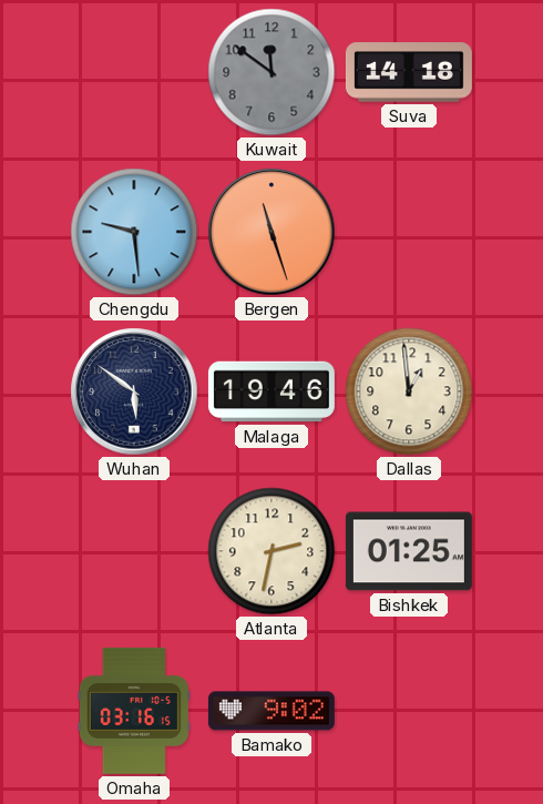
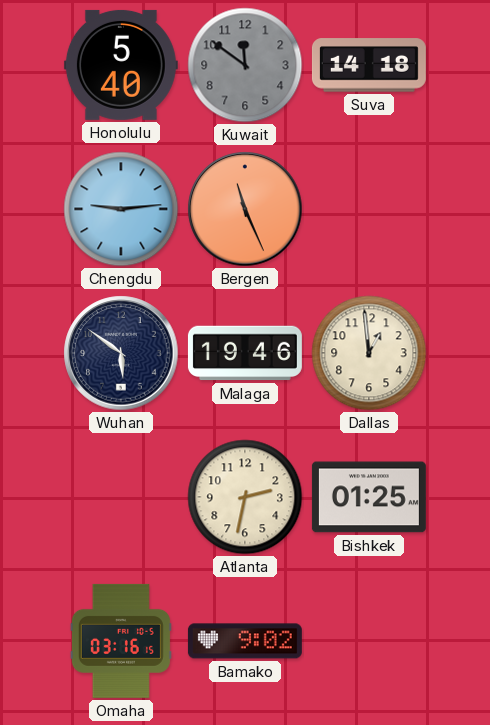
Honolulu: none -> 5:40
Chengdu: 9:29 -> 9:14
Bergen: 11:27 -> 11:26
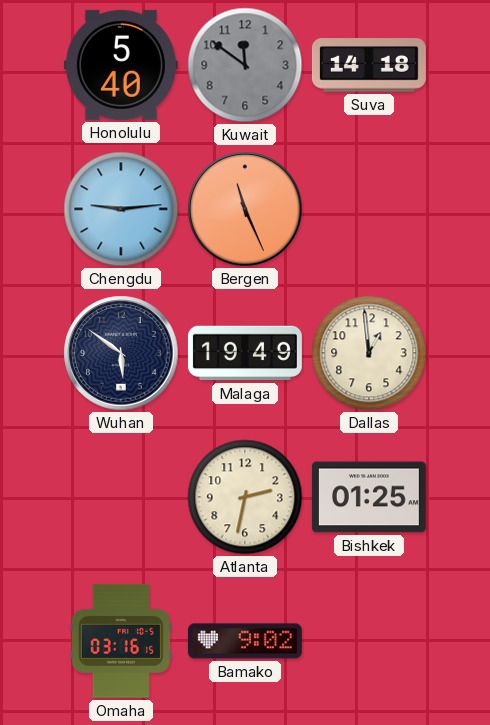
Malaga: 19:46 -> 19:49
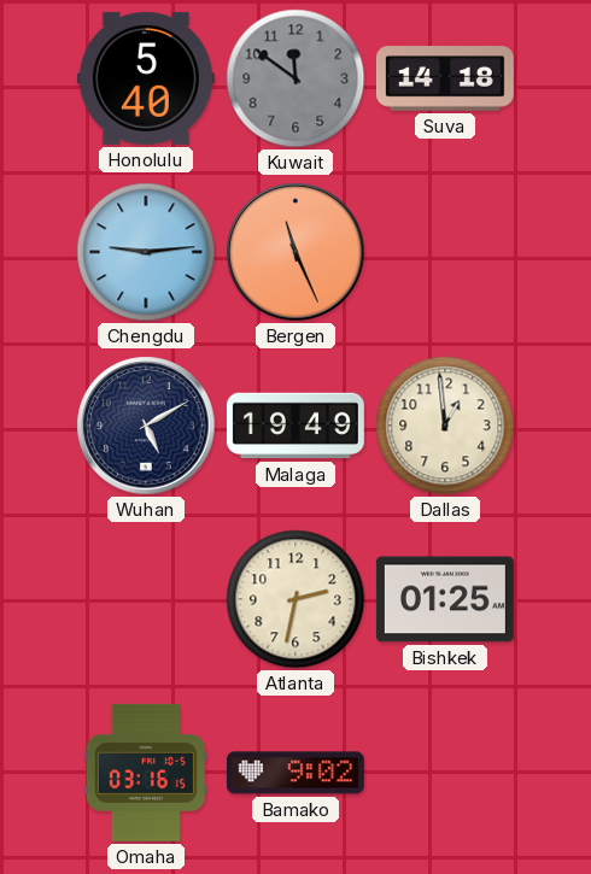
Wuhan: 5:51 -> 5:10
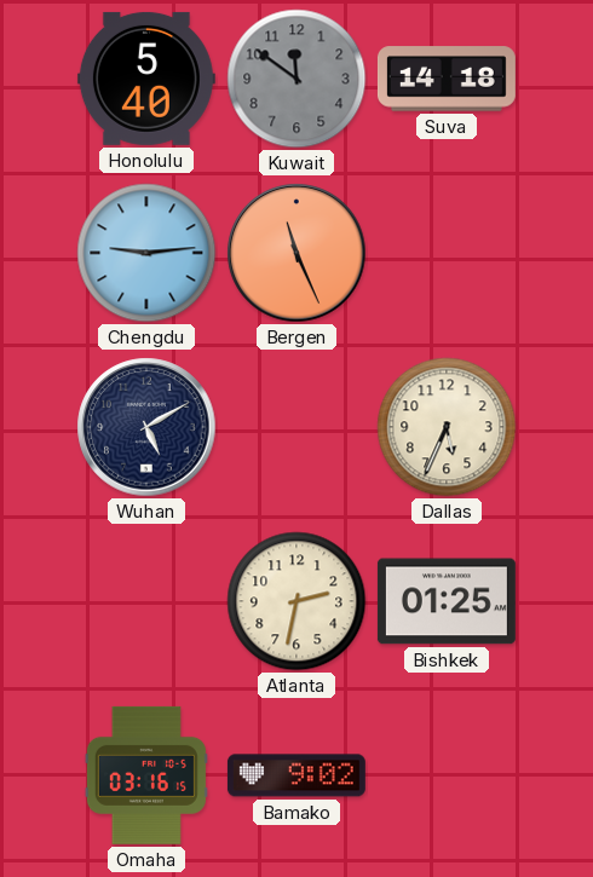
Malaga: 19:49 -> none
Dallas: 12:59 -> 5:34
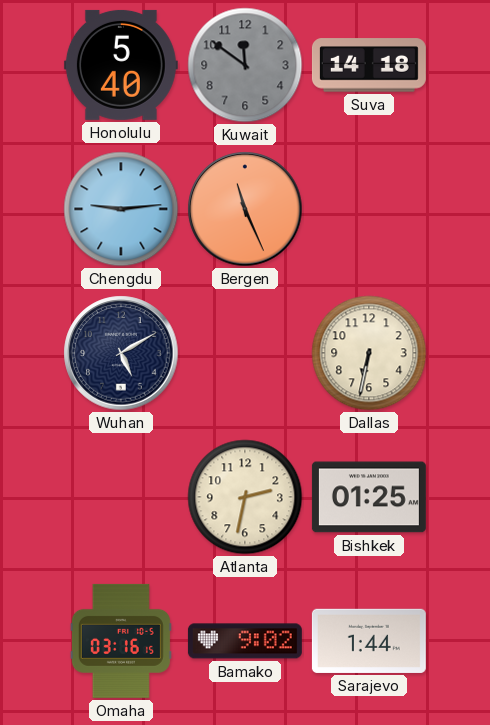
Dallas: 5:34 -> 6:32
Sarajevo: none -> 1:44
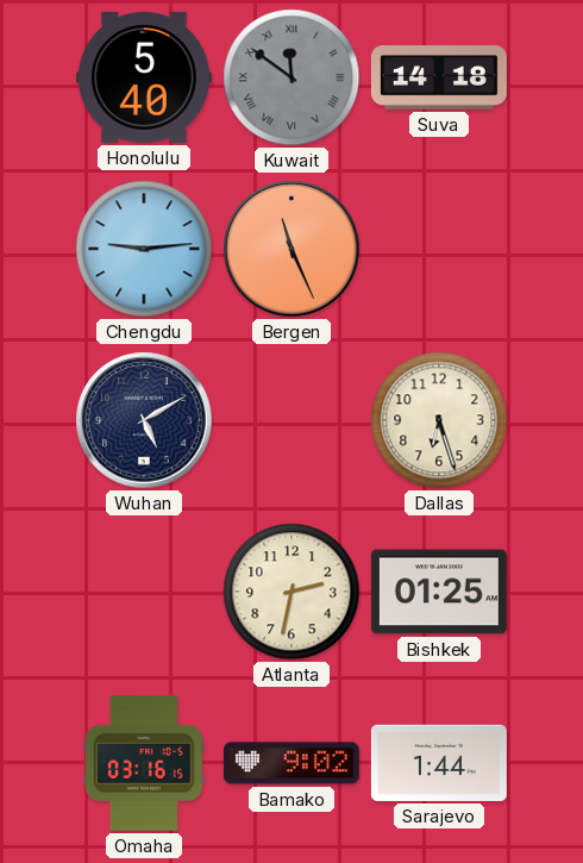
Kuwait numerals: Arabic -> Roman
Dallas: 6:32 -> 6:27
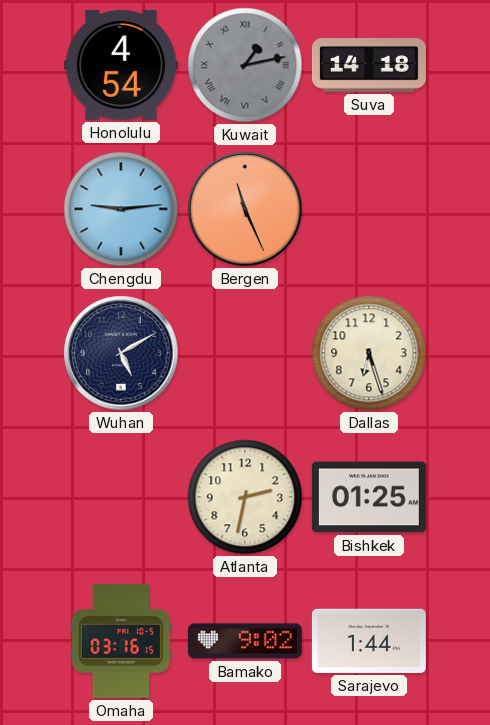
Honolulu: 5:40 -> 4:54
Kuwait: 11:51 -> 1:13
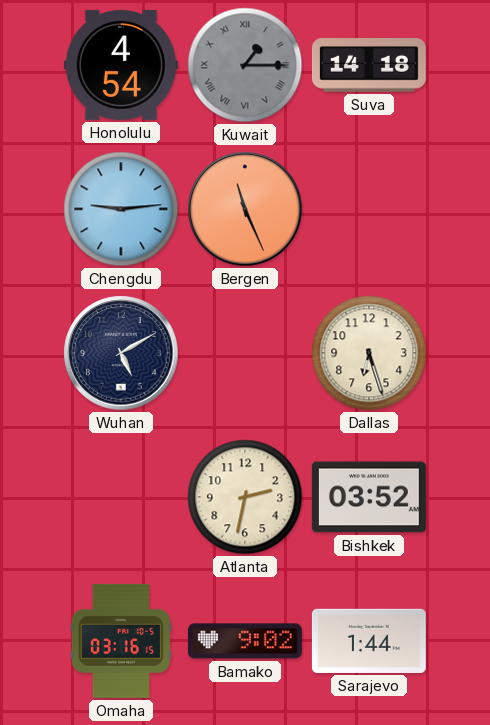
Kuwait: 1:13 -> 1:15
Bishkek: 01:25 -> 03:52
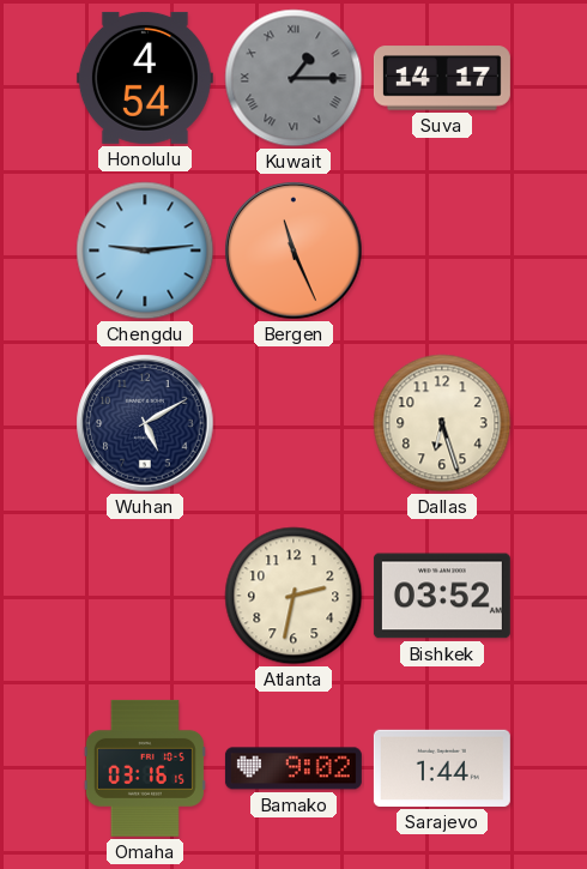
Suva: 14:18 -> 14:17
